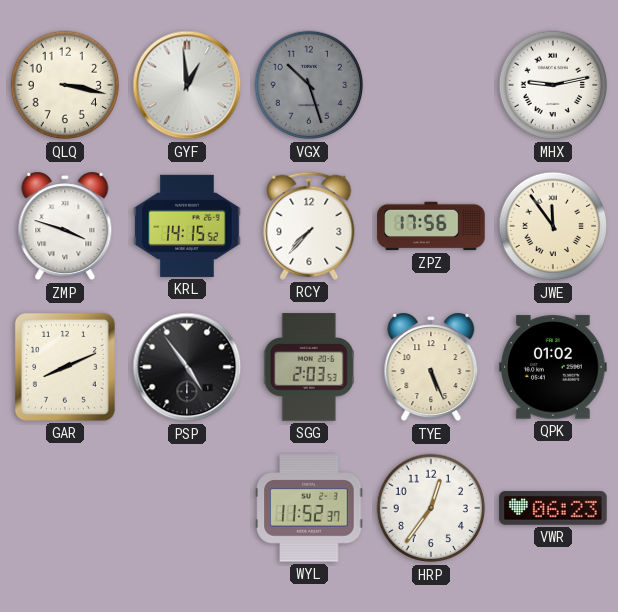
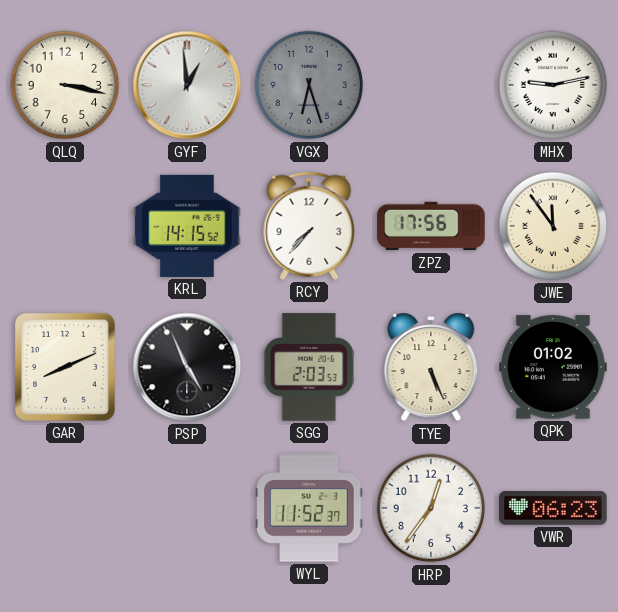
VGX: 10:27 -> 6:27
ZMP: 3:48 -> none
PSP: 4:54 -> 4:56
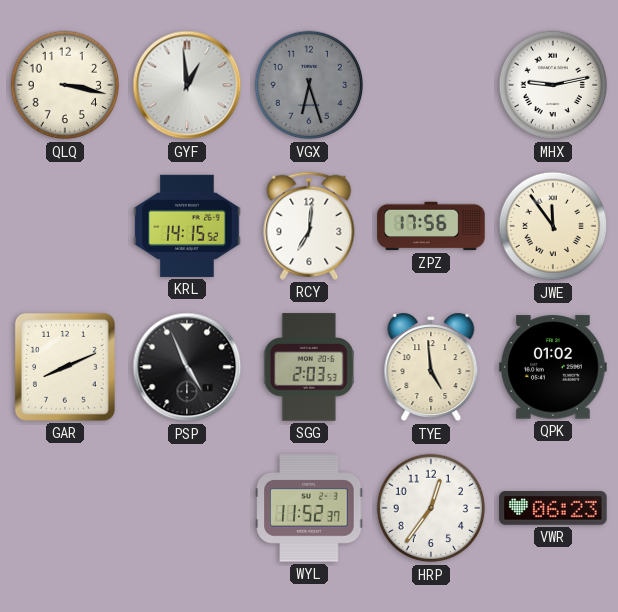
RCY: 7:37 -> 7:01
TYE: 5:26 -> 4:59
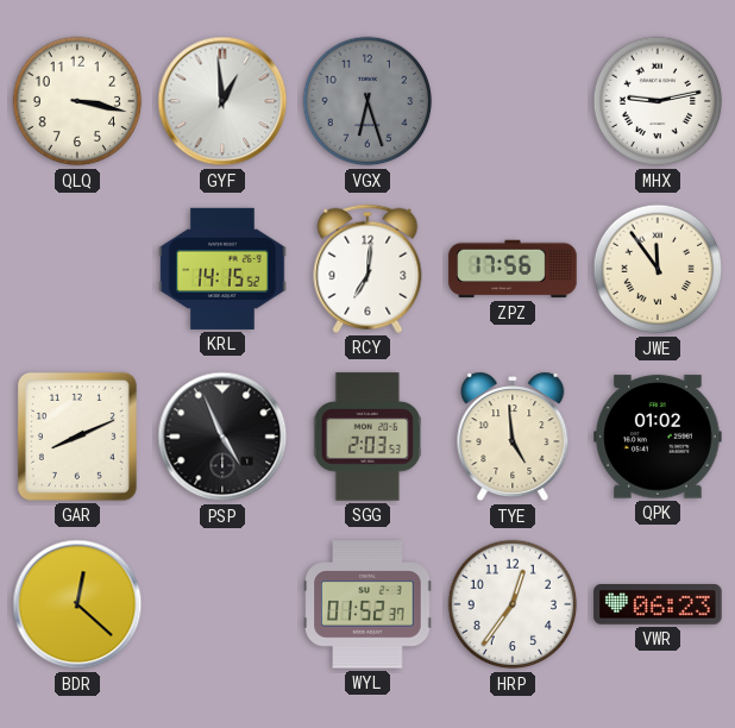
BDR: none -> 12:22
WYL: 11:52 -> 01:52
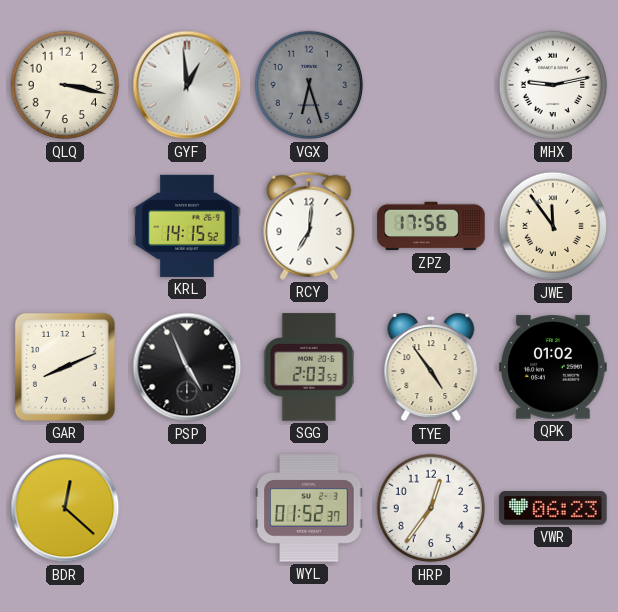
TYE: 4:59 -> 4:54
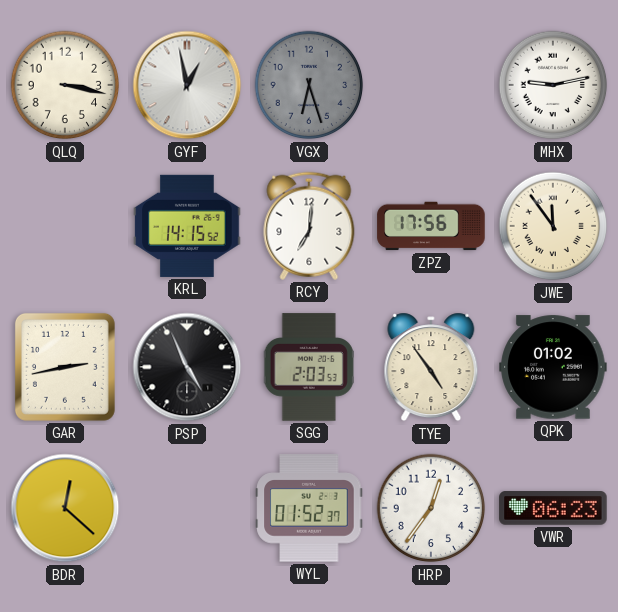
GYF: 12:59 -> 12:58
GAR: 8:11 -> 2:43
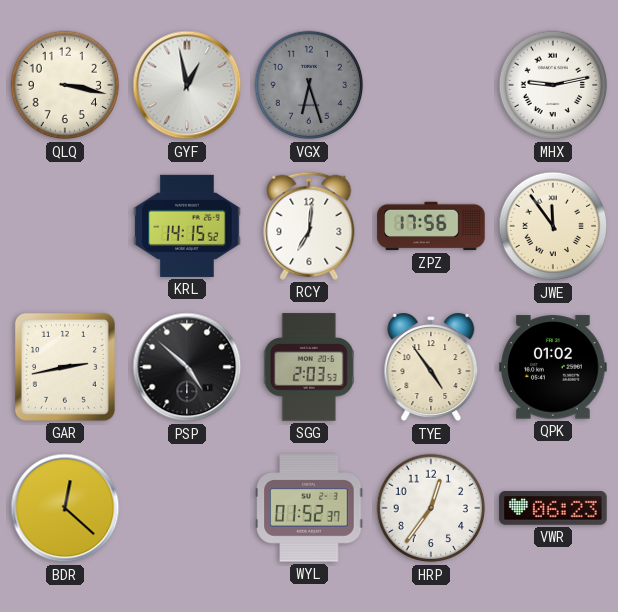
PSP: 4:56 -> 4:52
